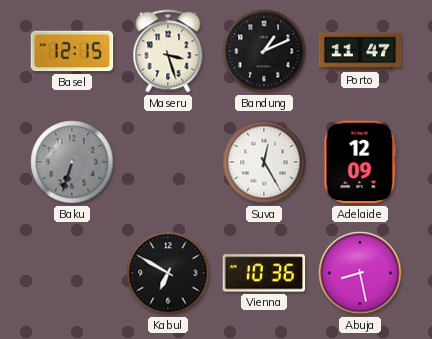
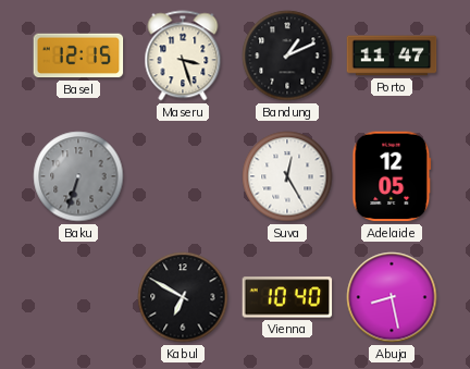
Adelaide: 12:09 -> 12:05
Vienna: 10:36 -> 10:40
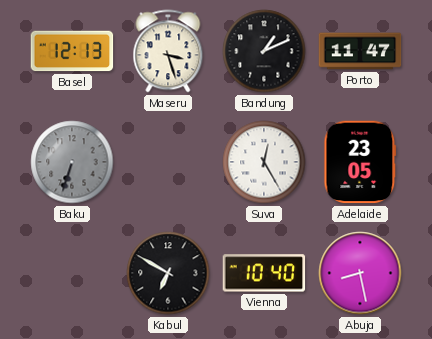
Basel: 12:15 -> 12:13
Adelaide: 12:05 -> 23:05
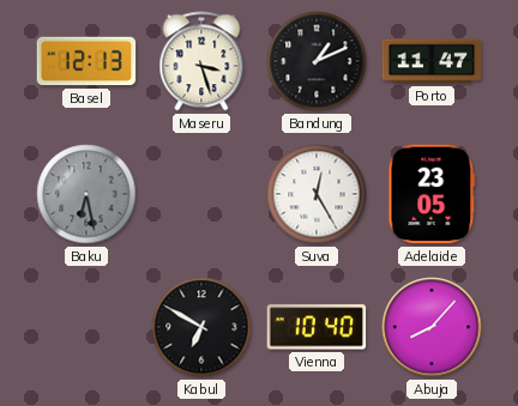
Baku: 6:33 -> 6:28
Abuja: 8:28 -> 8:07
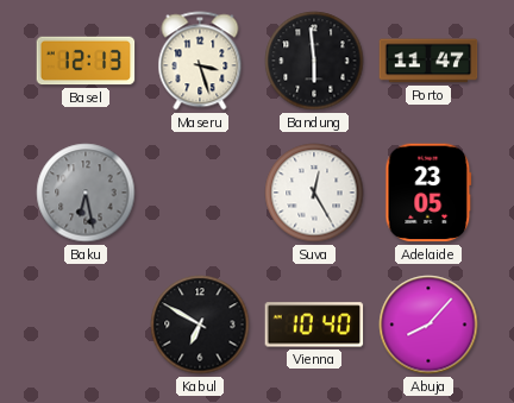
Bandung: 1:11 -> 5:59
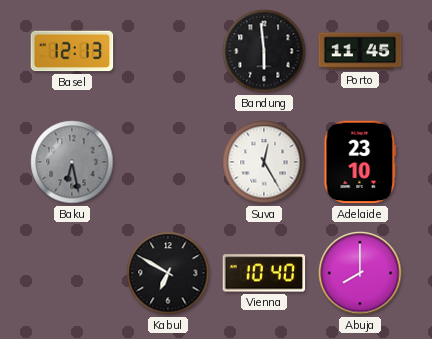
Maseru: 3:27 -> none
Porto: 11:47 -> 11:45
Adelaide: 23:05 -> 23:10
Abuja: 8:07 -> 8:00
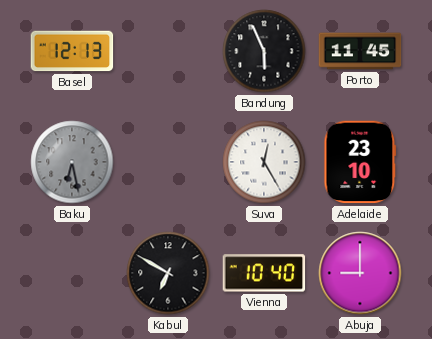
Bandung: 5:59 -> 5:56
Abuja: 8:00 -> 9:00
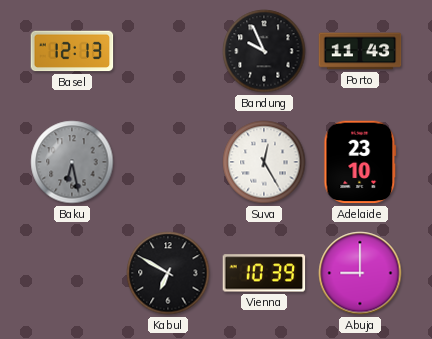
Bandung: 5:56 -> 9:56
Porto: 11:45 -> 11:43
Vienna: 10:40 -> 10:39
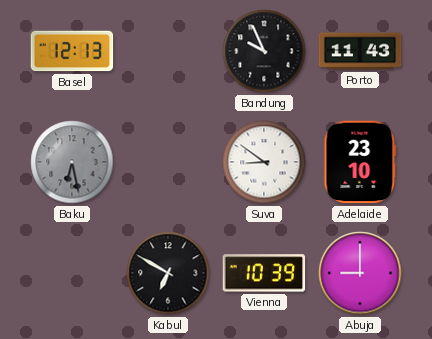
Suva: 12:25 -> 8:51
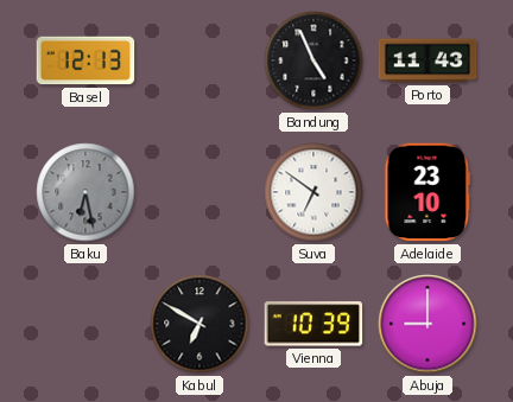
Bandung: 9:56 -> 4:56
Suva: 8:51 -> 6:51
